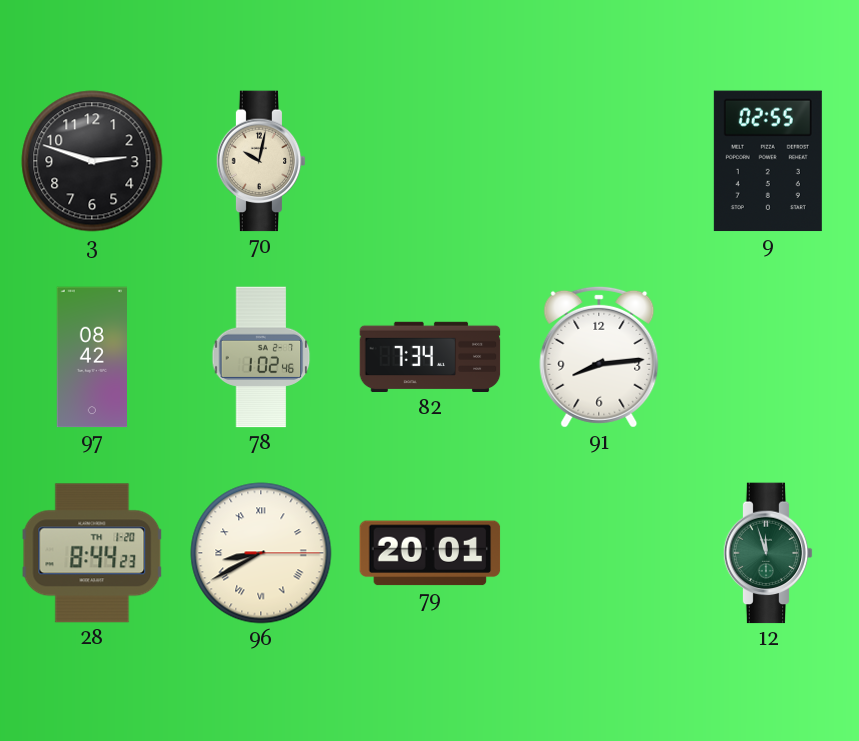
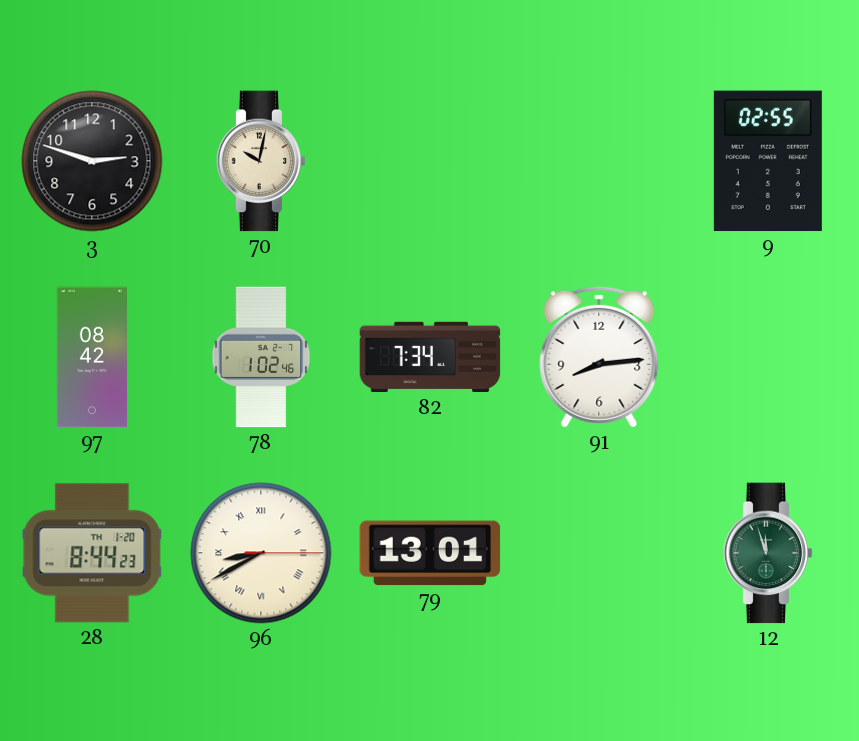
79: 20:01 -> 13:01
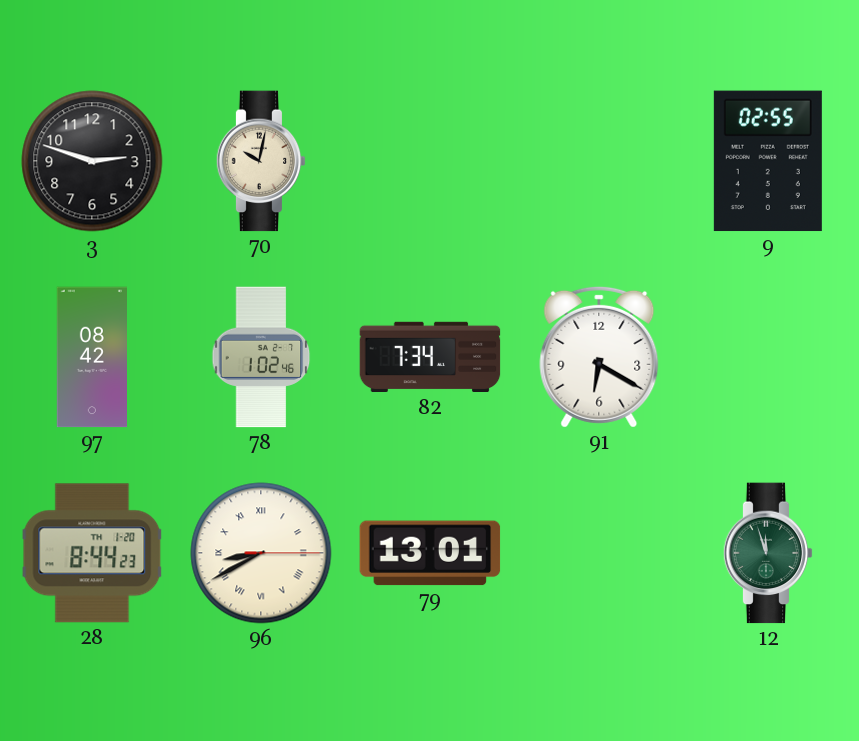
91: 8:14 -> 6:20
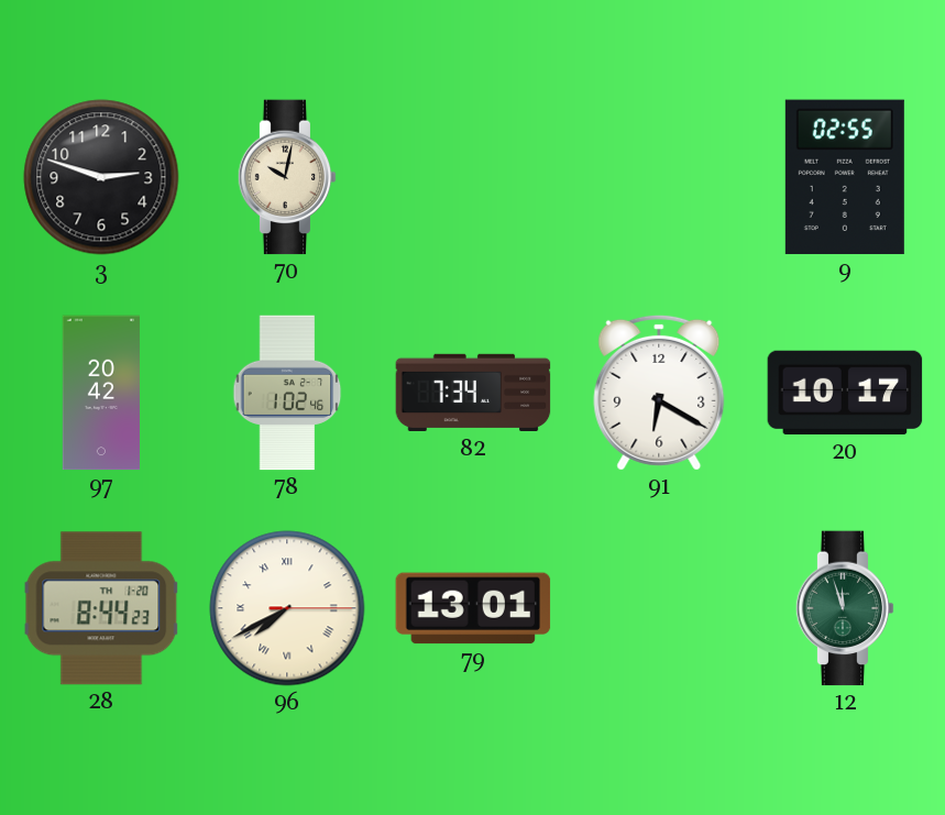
97: 08:42 -> 20:42
20: none -> 10:17
96: 8:40 -> 7:40
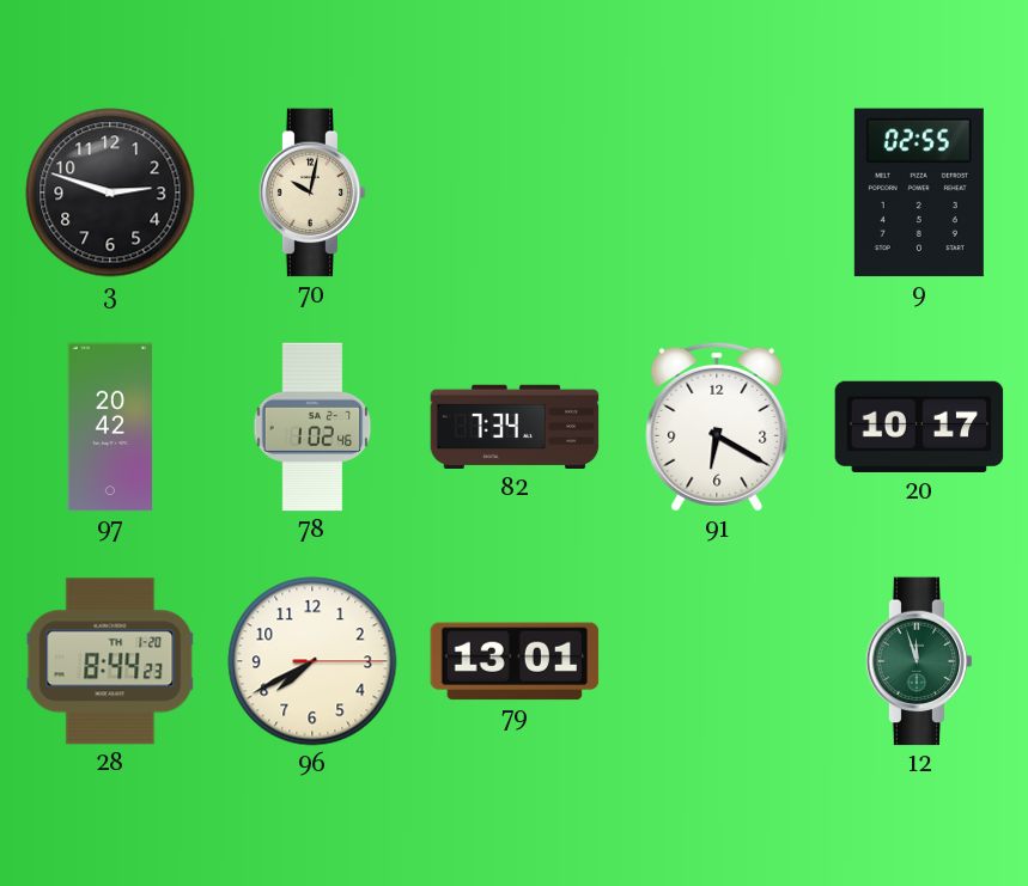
96 numerals: Roman -> Arabic
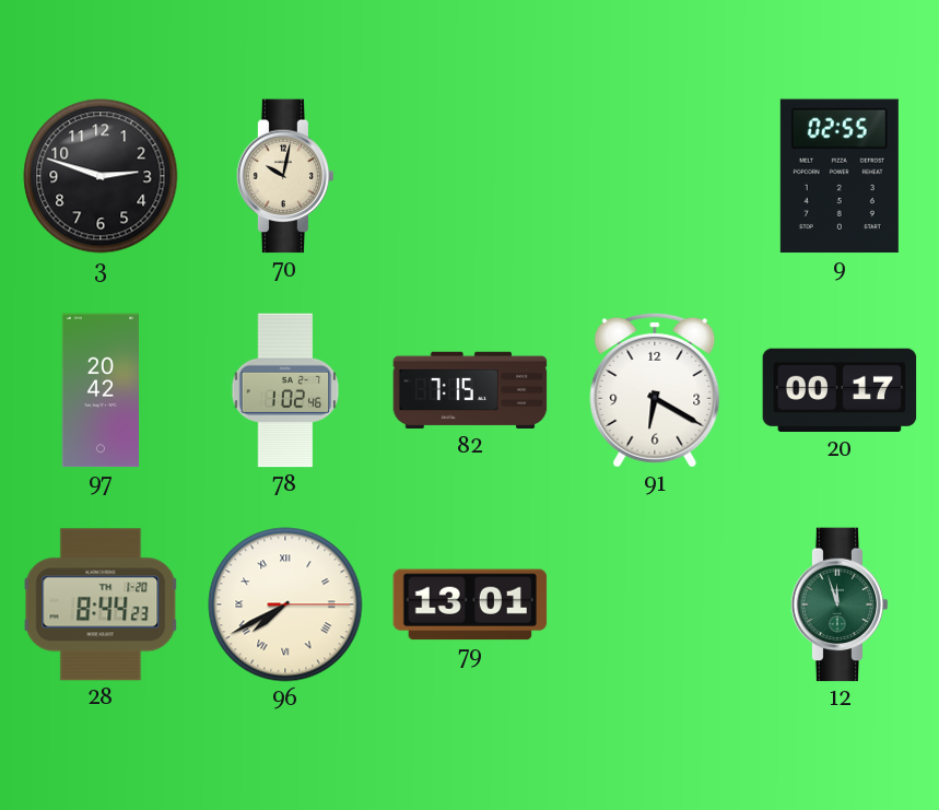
82: 7:34 -> 7:15
20: 10:17 -> 00:17
96 numerals: Arabic -> Roman
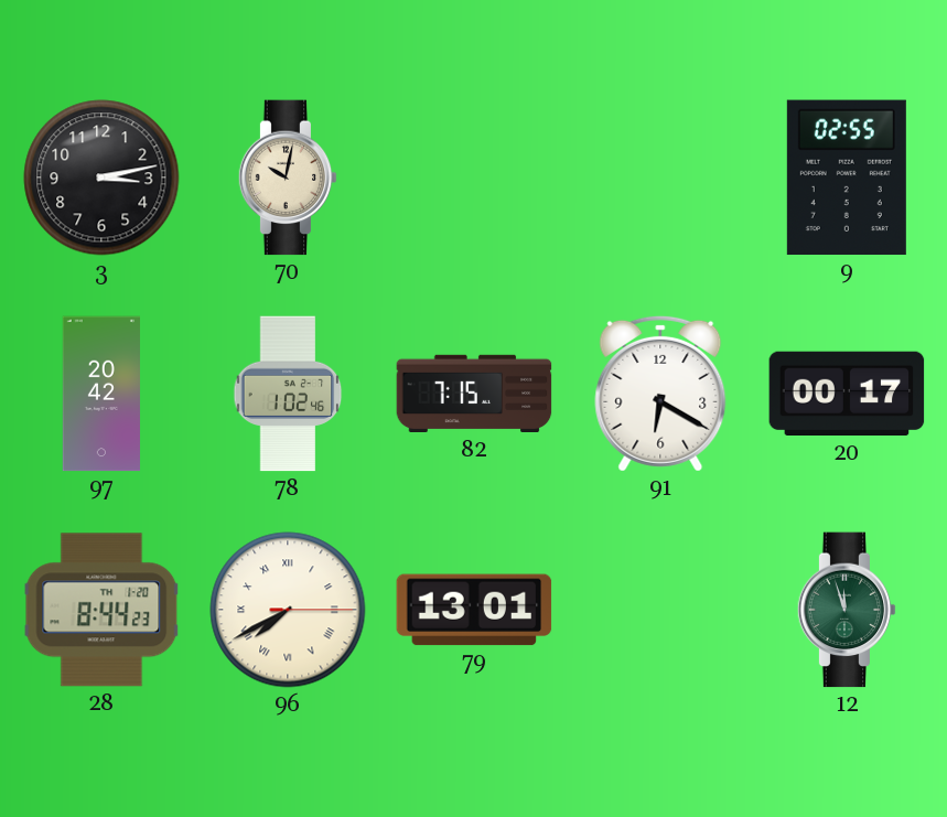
3: 2:48 -> 3:13
